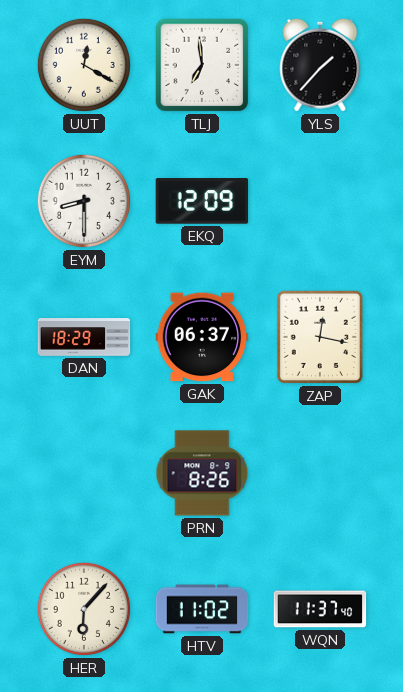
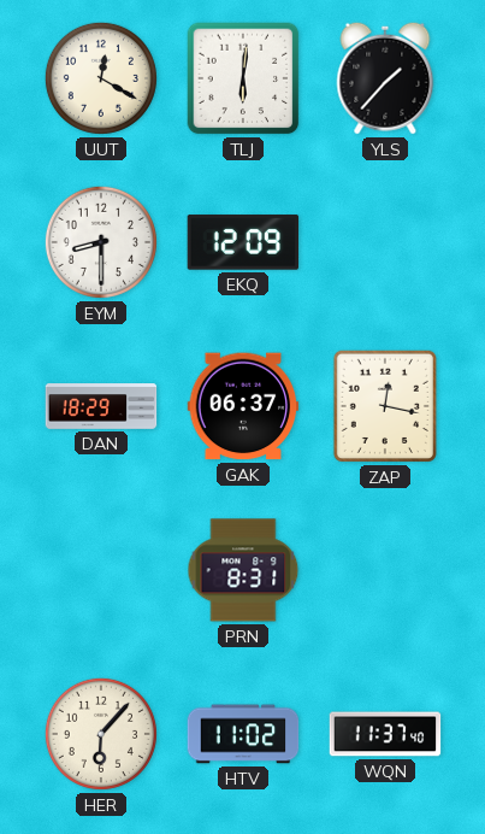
TLJ: 6:59 -> 6:01
PRN: 8:26 -> 8:31
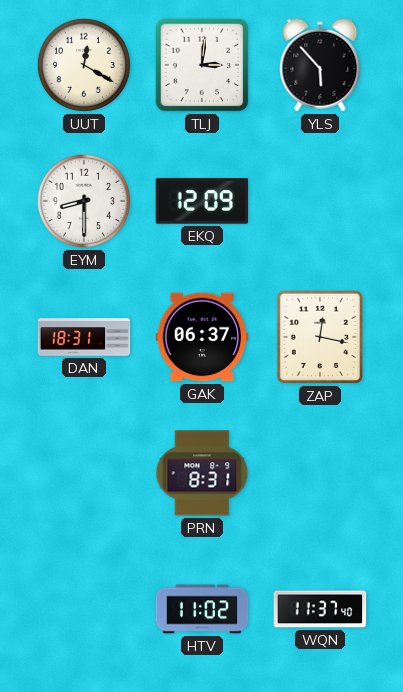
TLJ: 6:01 -> 3:01
YLS: 1:37 -> 5:53
DAN: 18:29 -> 18:31
HER: 6:07 -> none
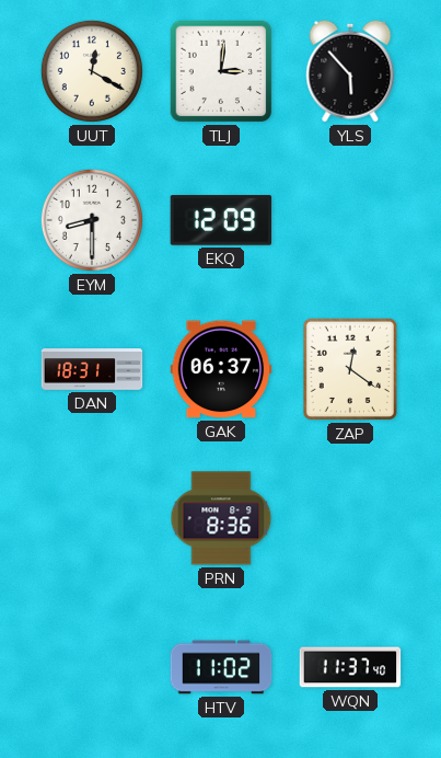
ZAP: 12:17 -> 12:21
PRN: 8:31 -> 8:36
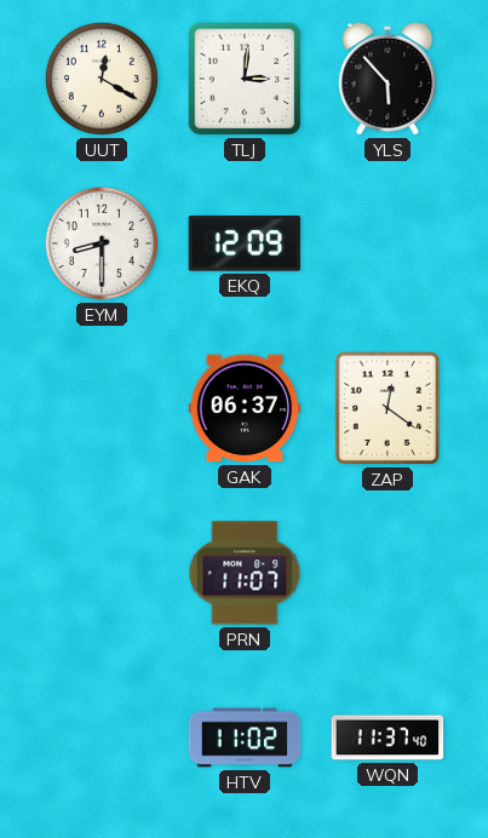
DAN: 18:31 -> none
PRN: 8:36 -> 11:07
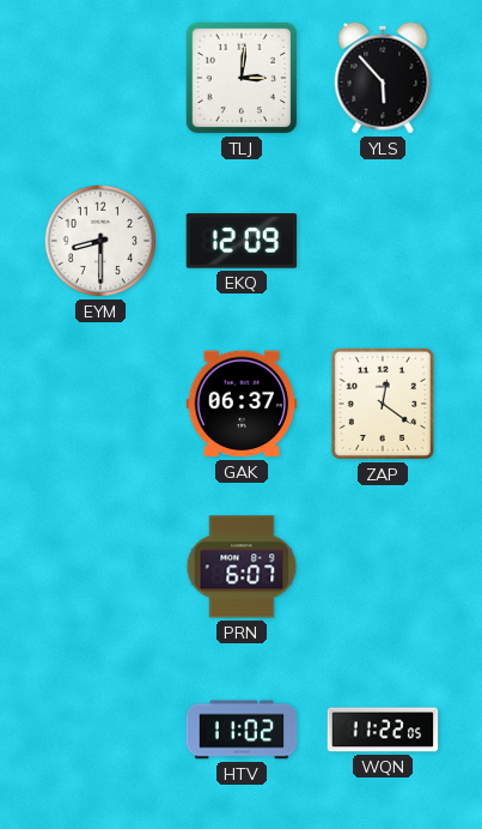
UUT: 12:20 -> none
PRN: 11:07 -> 6:07
WQN: 11:37 -> 11:22
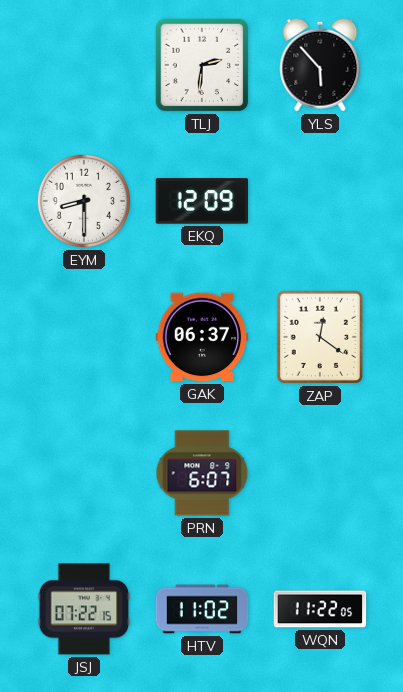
TLJ: 3:01 -> 2:31
JSJ: none -> 07:22
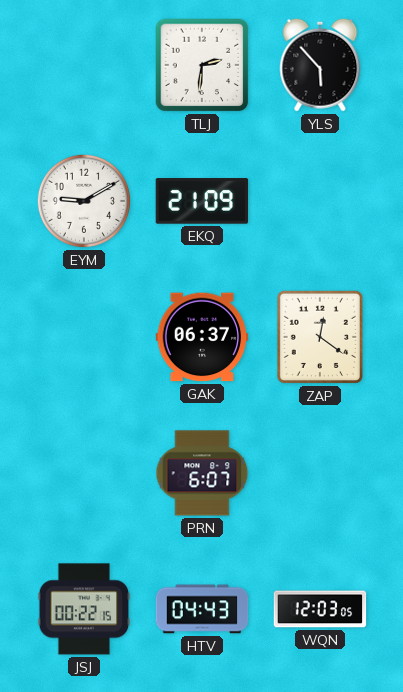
EYM: 8:30 -> 9:10
EKQ: 12:09 -> 21:09
JSJ: 07:22 -> 00:22
HTV: 11:02 -> 04:43
WQN: 11:22 -> 12:03
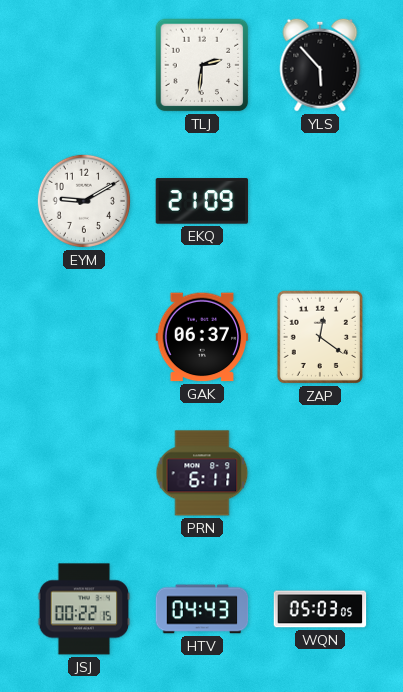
PRN: 6:07 -> 6:11
WQN: 12:03 -> 05:03
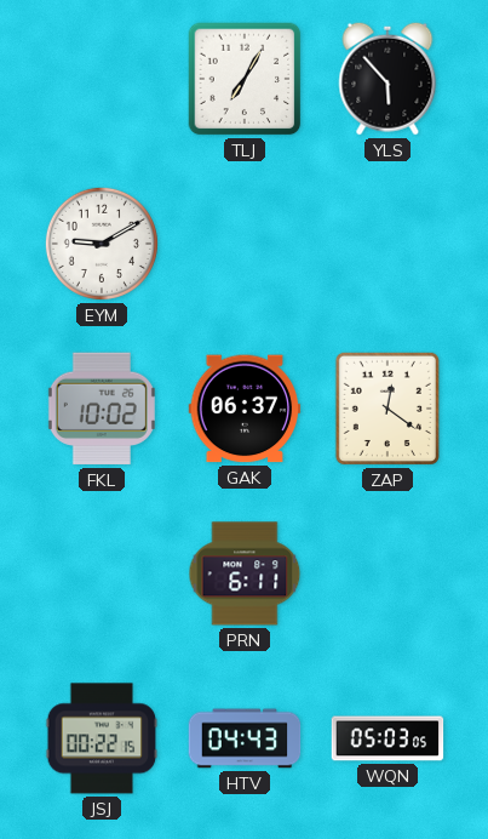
TLJ: 2:31 -> 7:05
EKQ: 21:09 -> none
FKL: none -> 10:02
